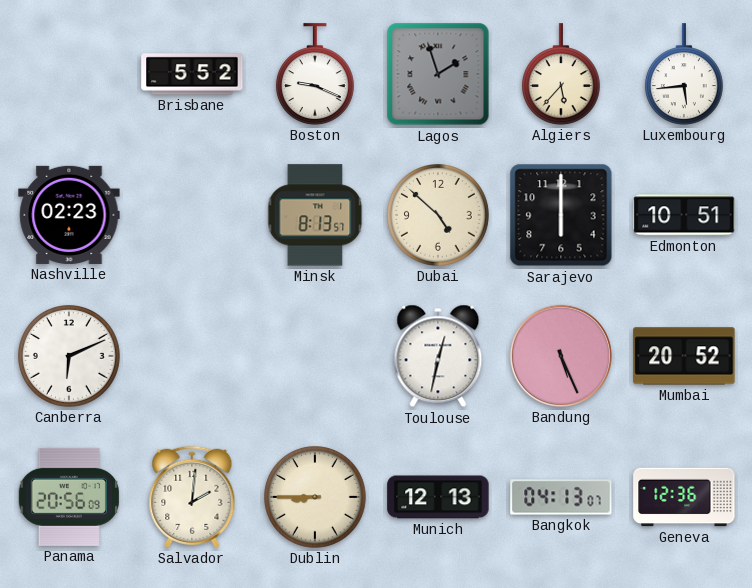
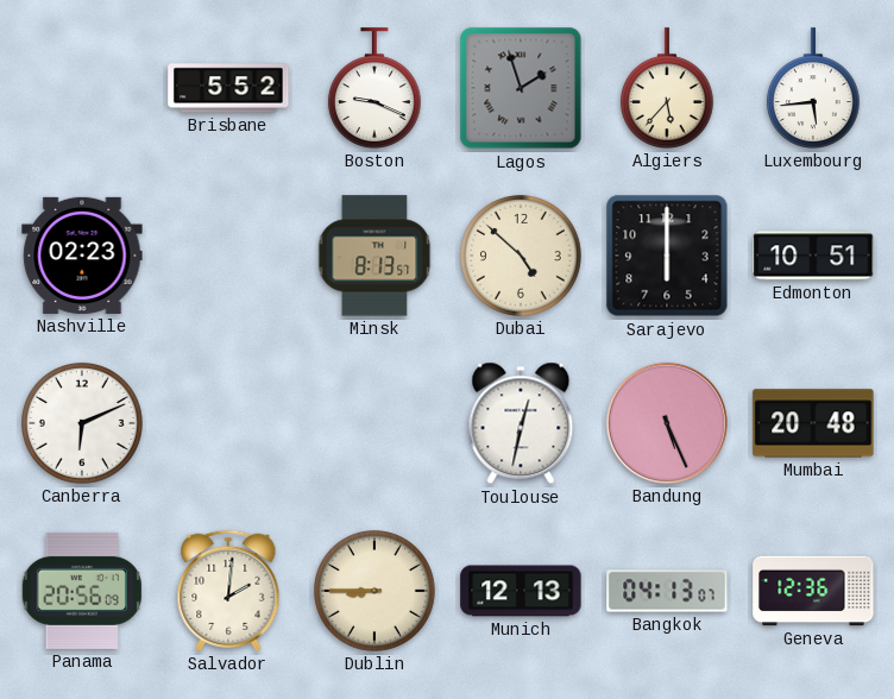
Mumbai: 20:52 -> 20:48
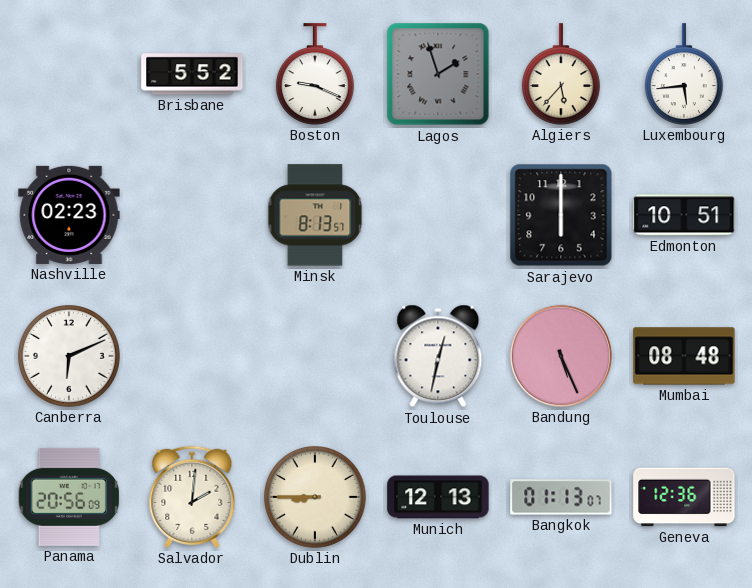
Dubai: 4:52 -> none
Mumbai: 20:48 -> 08:48
Bangkok: 04:13 -> 01:13
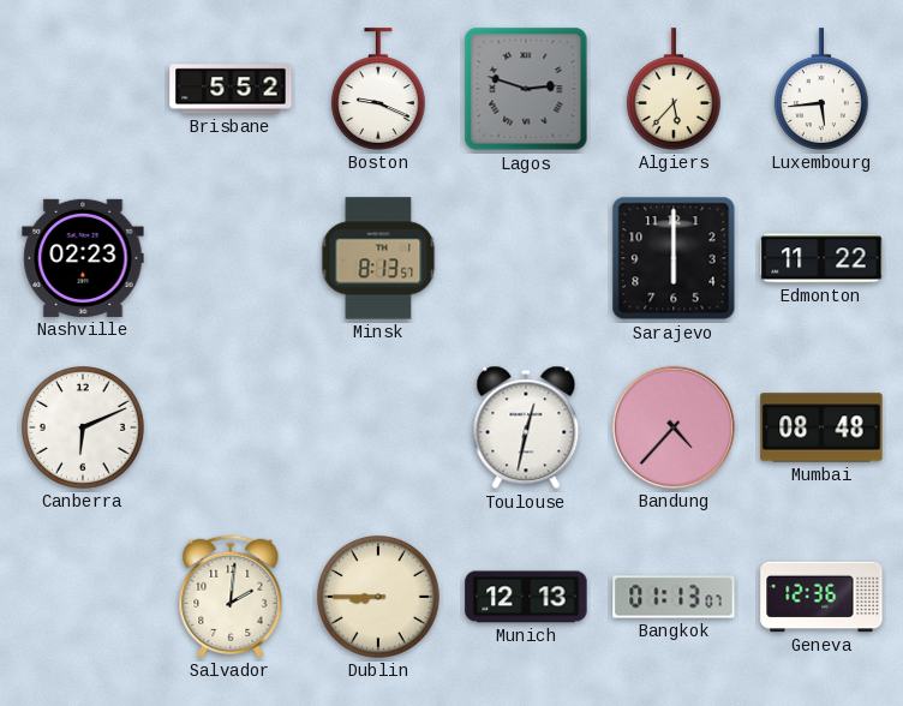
Lagos: 1:57 -> 2:48
Edmonton: 10:51 -> 11:22
Bandung: 5:26 -> 4:37
Panama: 20:56 -> none
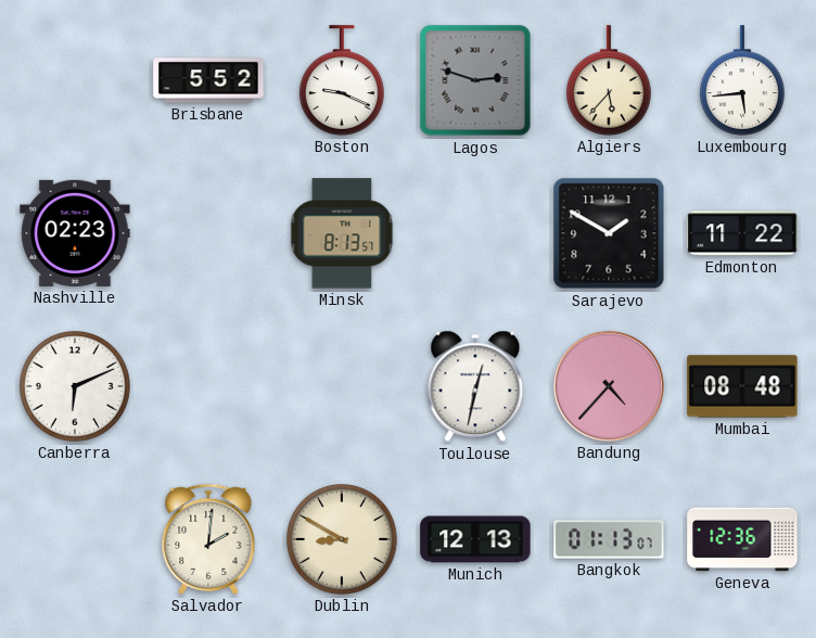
Sarajevo: 6:00 -> 1:50
Dublin: 8:45 -> 8:50
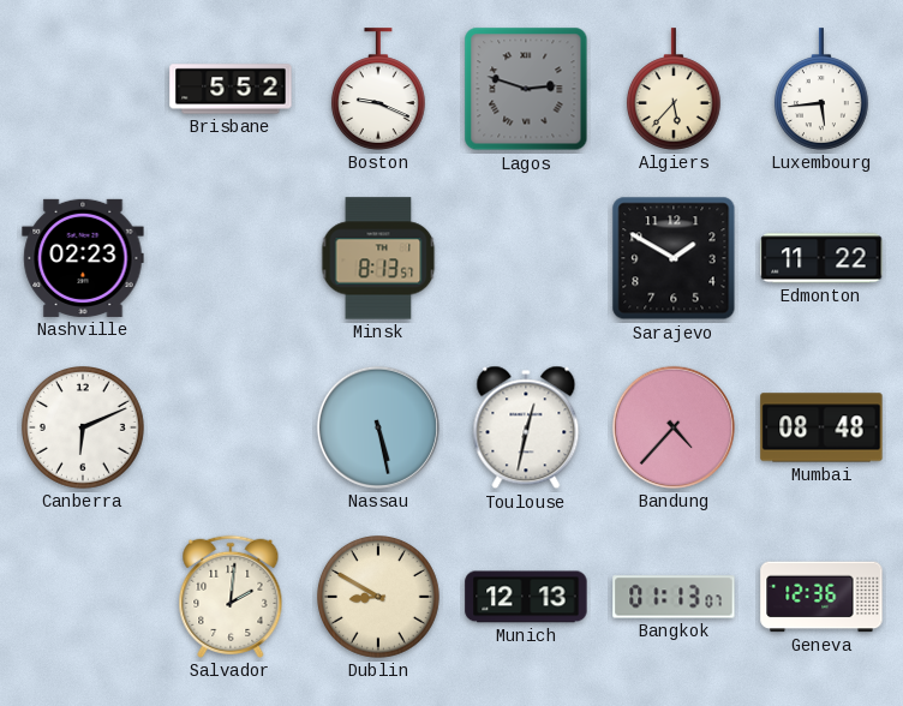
Nassau: none -> 5:28
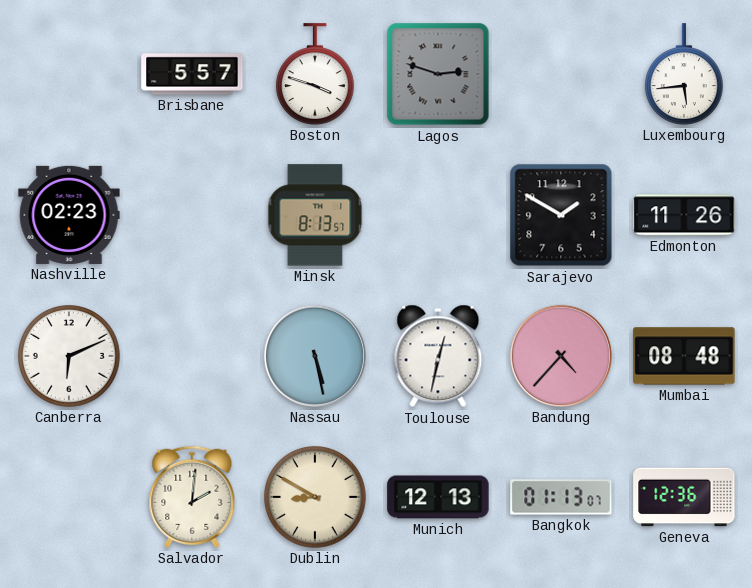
Brisbane: 5:52 -> 5:57
Boston: 9:19 -> 3:48
Algiers: 5:37 -> none
Edmonton: 11:22 -> 11:26
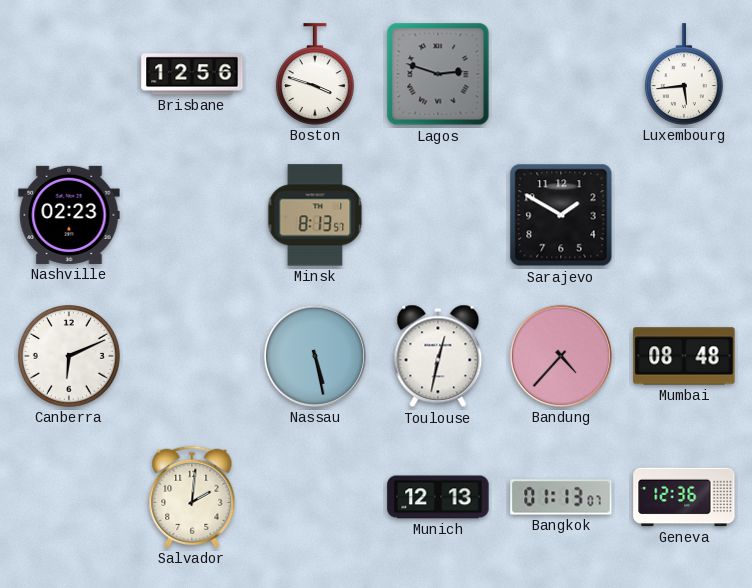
Brisbane: 5:57 -> 12:56
Edmonton: 11:26 -> none
Dublin: 8:50 -> none
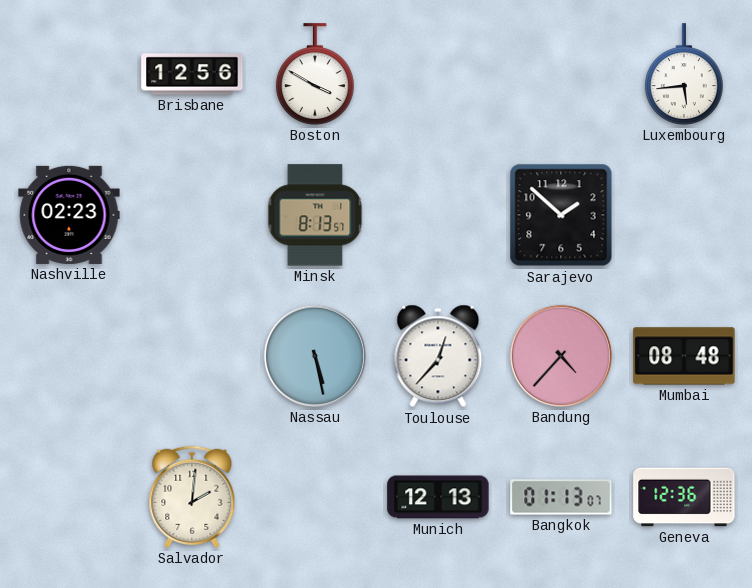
Boston: 3:48 -> 3:50
Lagos: 2:48 -> none
Sarajevo: 1:50 -> 1:52
Canberra: 6:11 -> none
Toulouse: 12:32 -> 12:37
